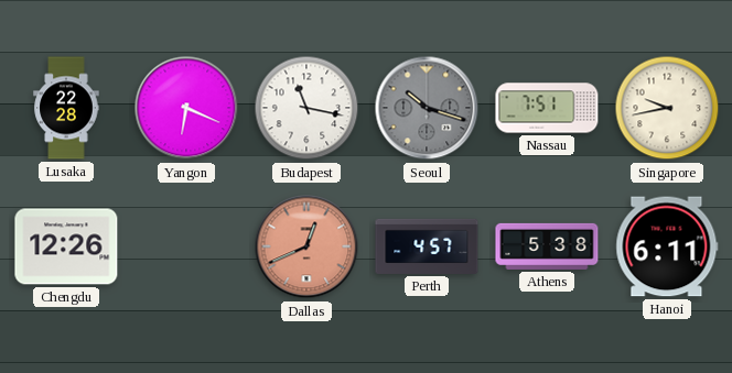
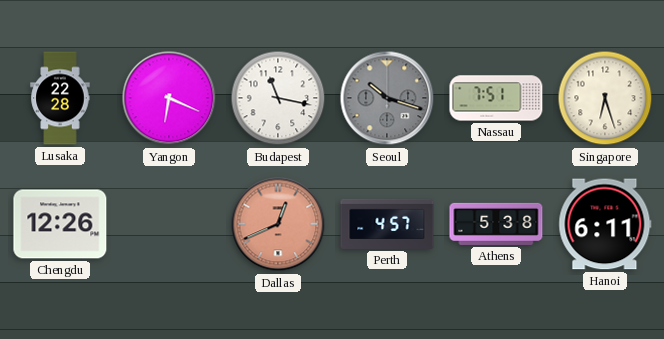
Singapore: 9:43 -> 6:27
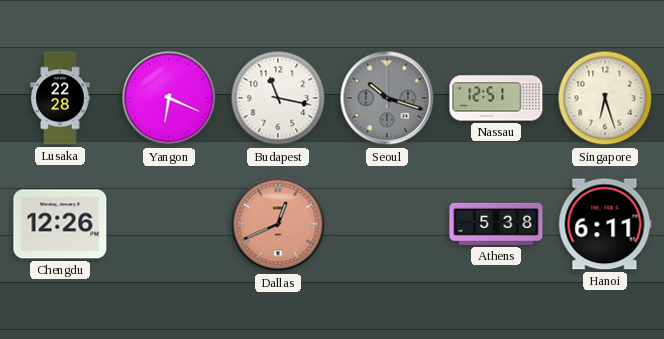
Nassau: 7:51 -> 12:51
Perth: 4:57 -> none
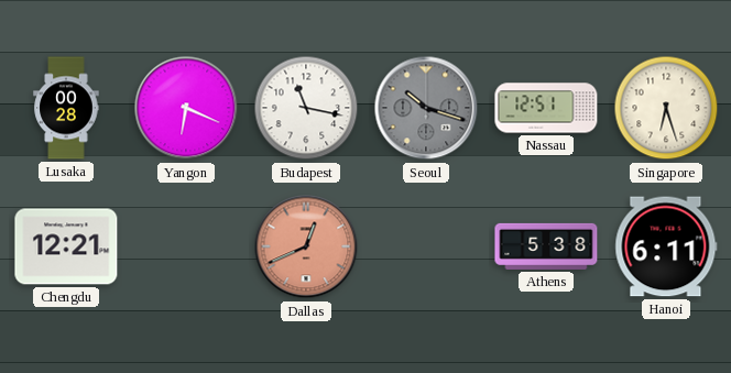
Lusaka: 22:28 -> 00:28
Chengdu: 12:26 -> 12:21
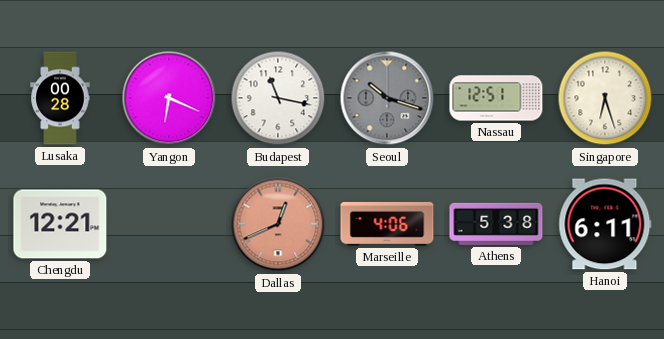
Marseille: none -> 4:06
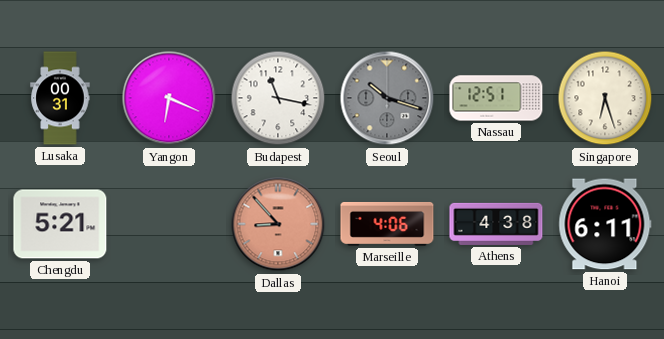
Lusaka: 00:28 -> 00:31
Chengdu: 12:21 -> 5:21
Dallas: 12:41 -> 8:53
Athens: 5:38 -> 4:38
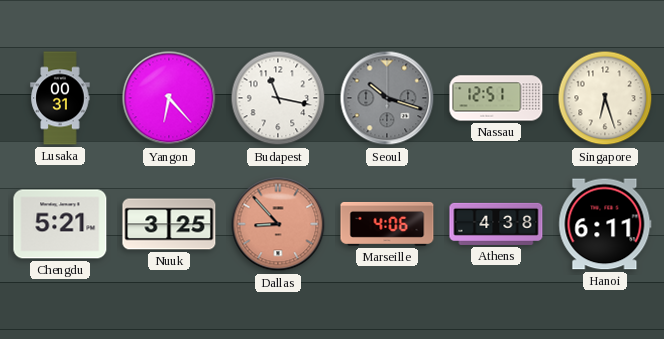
Yangon: 6:19 -> 6:23
Nuuk: none -> 3:25
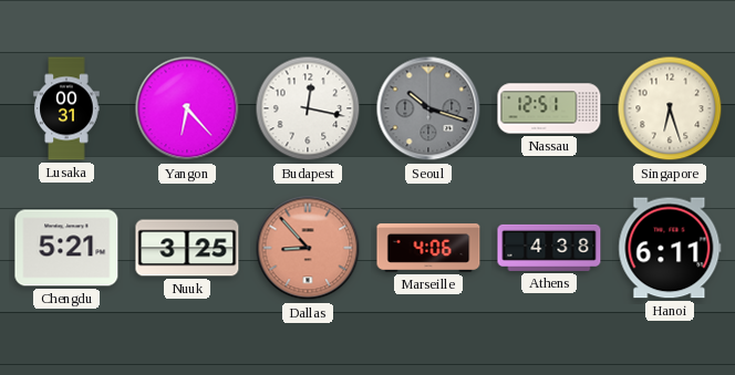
Budapest: 11:17 -> 12:17
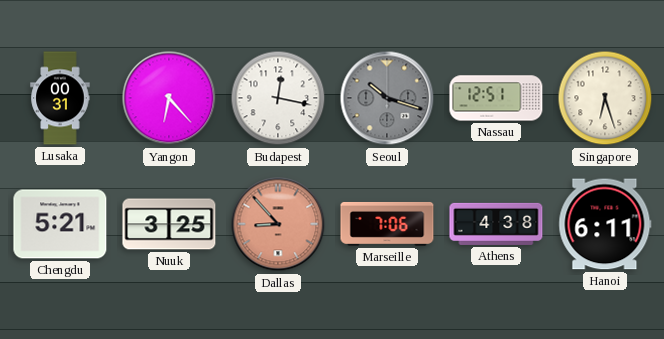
Marseille: 4:06 -> 7:06
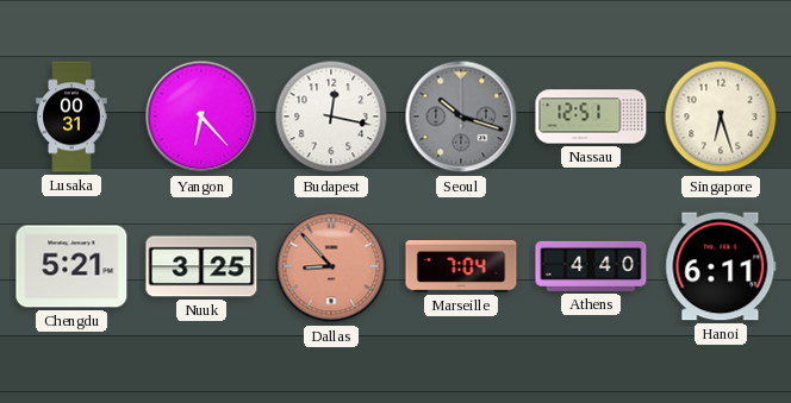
Marseille: 7:06 -> 7:04
Athens: 4:38 -> 4:40
